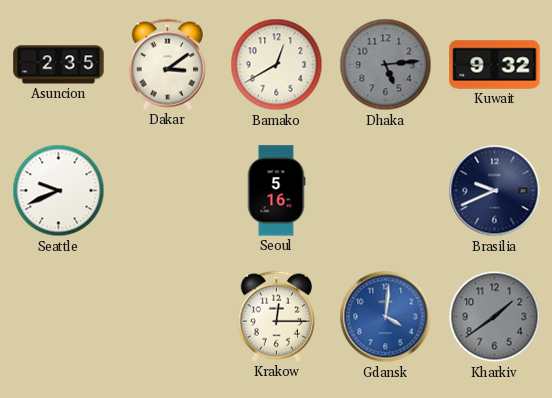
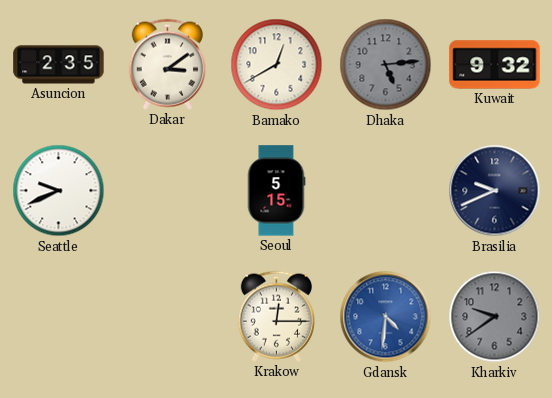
Seoul: 5:16 -> 5:15
Gdansk: 4:01 -> 4:31
Kharkiv: 1:39 -> 9:39
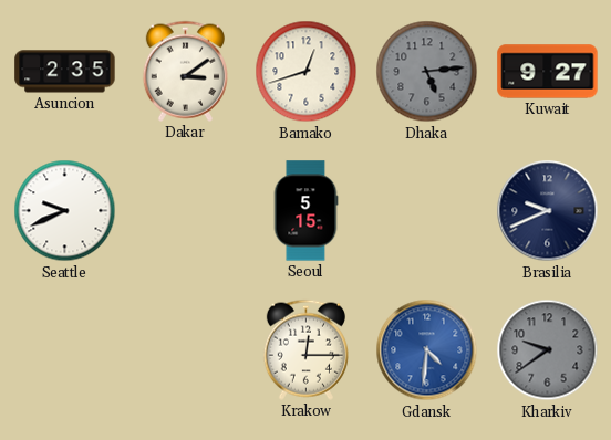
Bamako: 12:40 -> 12:42
Kuwait: 9:32 -> 9:27
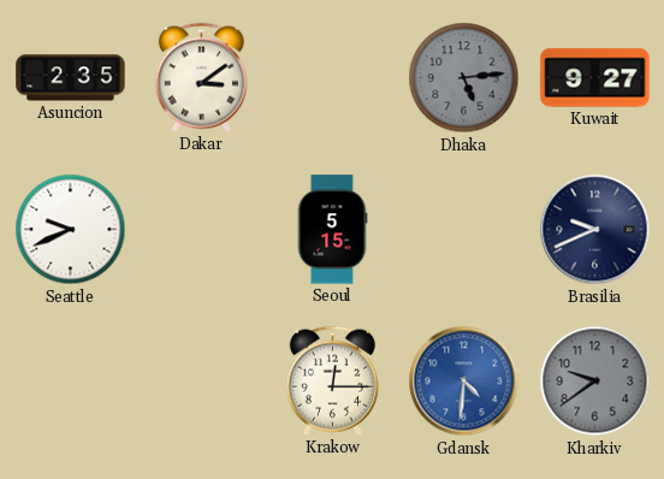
Bamako: 12:42 -> none
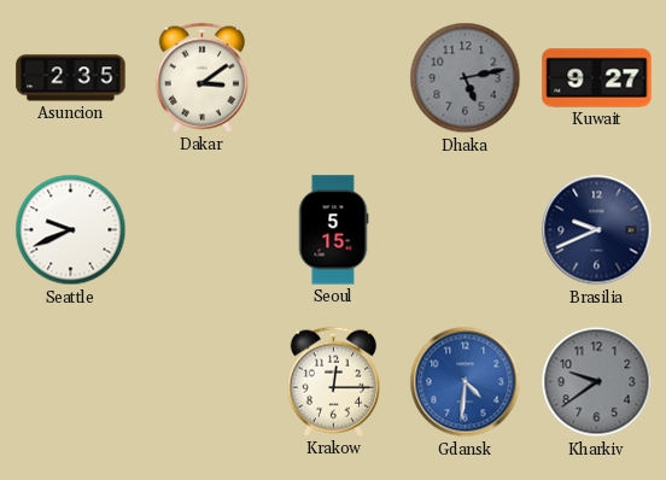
Dhaka: 5:14 -> 5:13
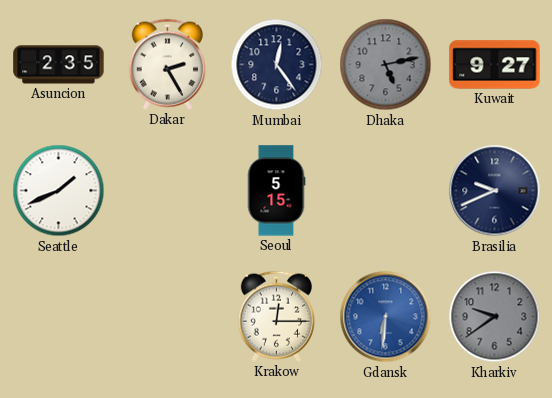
Dakar: 3:09 -> 2:25
Mumbai: none -> 12:24
Seattle: 9:41 -> 1:41
Gdansk: 4:31 -> 6:31
